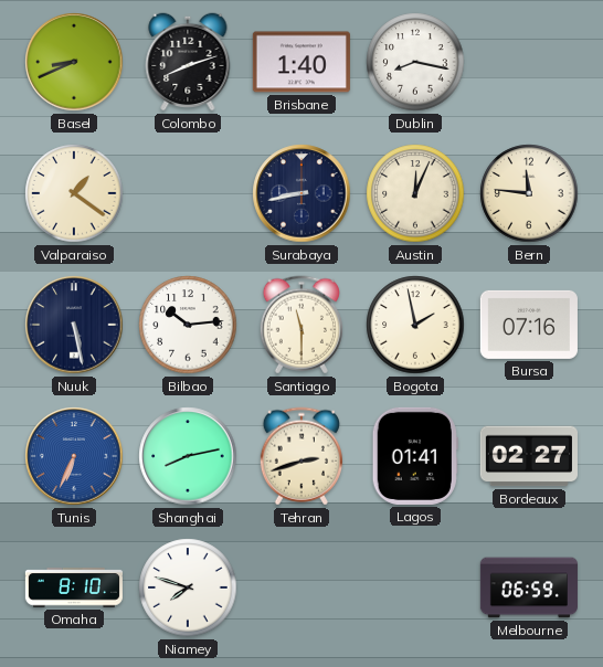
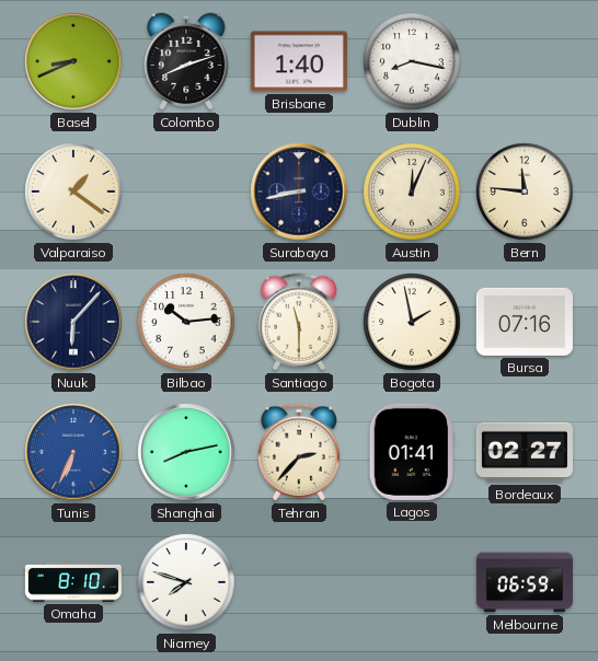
Nuuk: 5:28 -> 6:07
Tehran: 2:42 -> 2:37
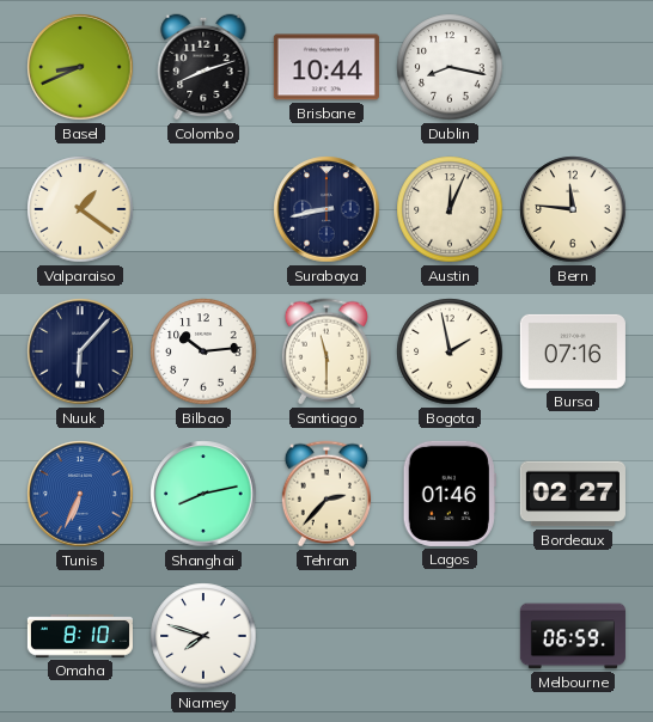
Brisbane: 1:40 -> 10:44
Lagos: 01:41 -> 01:46
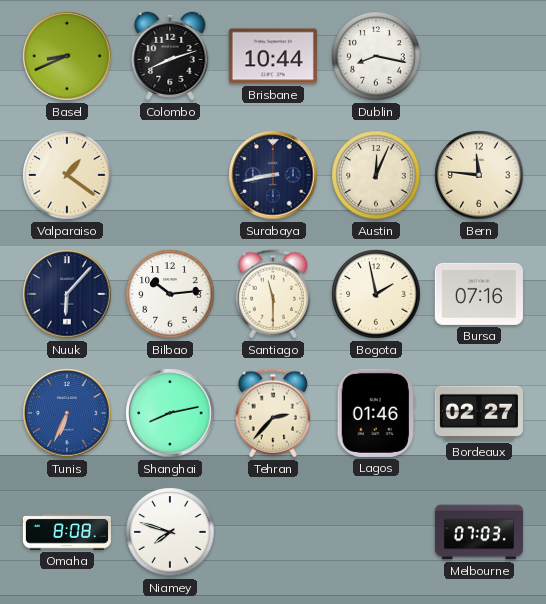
Omaha: 8:10 -> 8:08
Melbourne: 06:59 -> 07:03
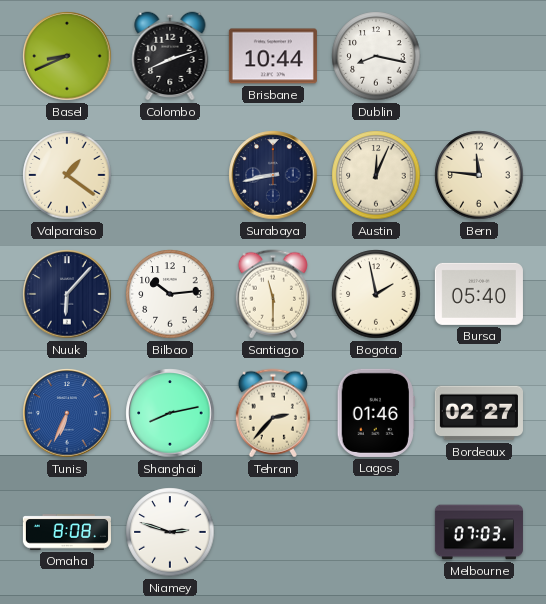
Bursa: 07:16 -> 05:40
Niamey: 7:48 -> 2:48
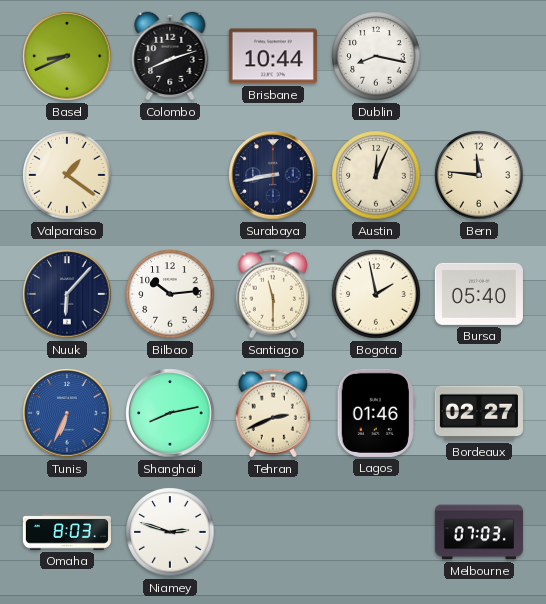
Tehran: 2:37 -> 2:41
Omaha: 8:08 -> 8:03
